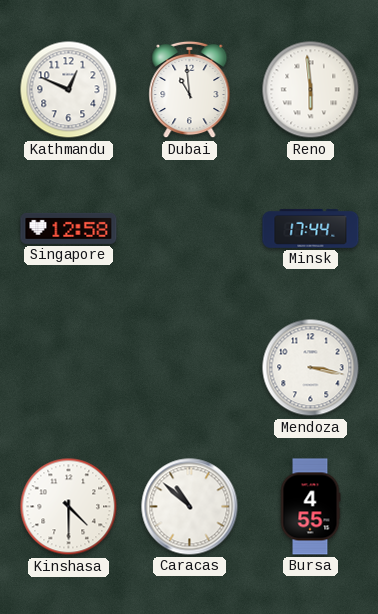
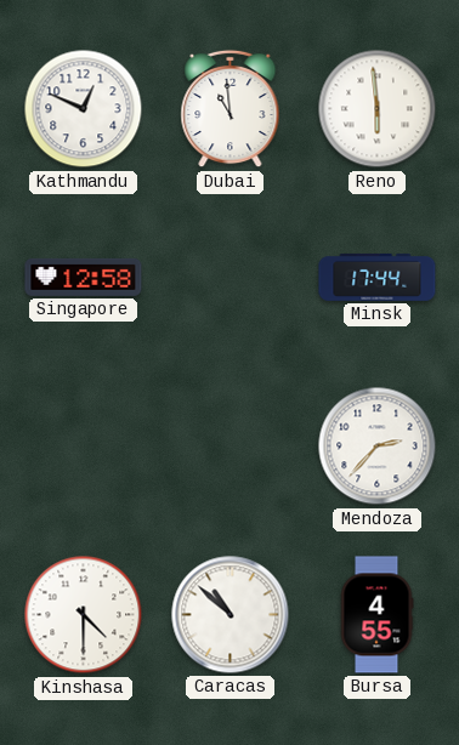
Mendoza: 3:17 -> 2:37
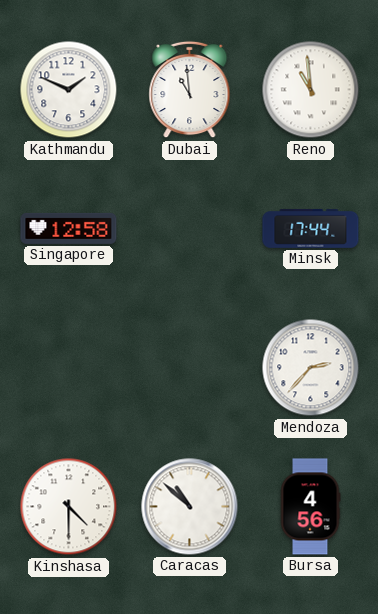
Kathmandu: 12:49 -> 1:49
Reno: 5:59 -> 10:59
Bursa: 4:55 -> 4:56
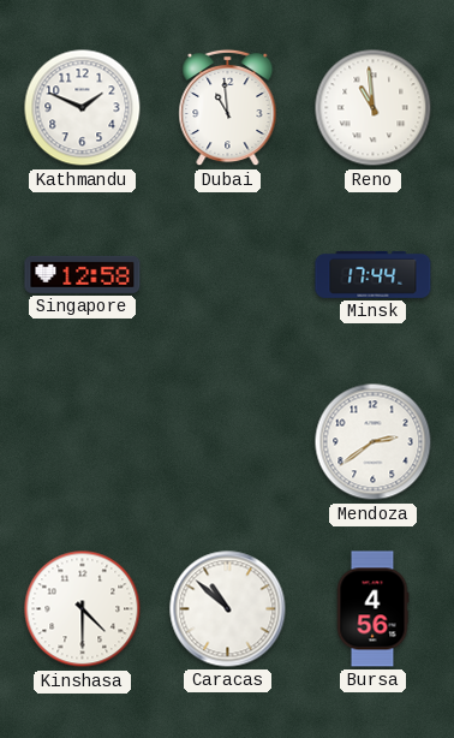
Mendoza: 2:37 -> 2:39
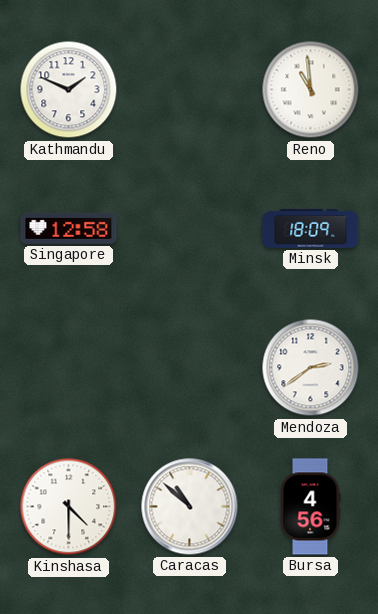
Dubai: 10:59 -> none
Minsk: 17:44 -> 18:09
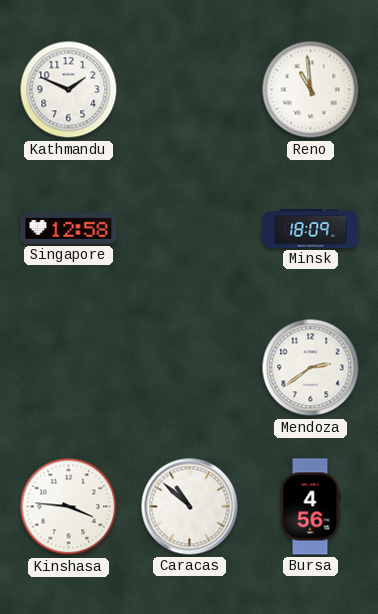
Kinshasa: 4:30 -> 3:46
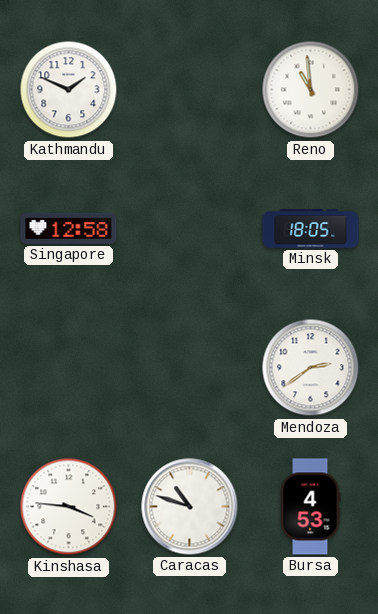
Minsk: 18:09 -> 18:05
Caracas: 10:52 -> 10:48
Bursa: 4:56 -> 4:53
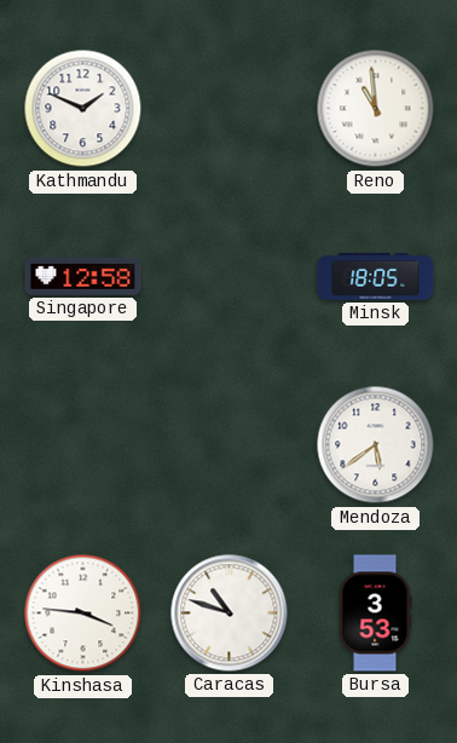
Mendoza: 2:39 -> 5:39
Bursa: 4:53 -> 3:53
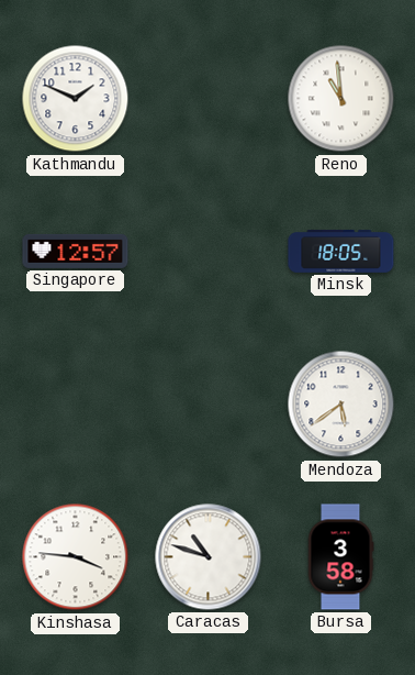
Singapore: 12:58 -> 12:57
Bursa: 3:53 -> 3:58
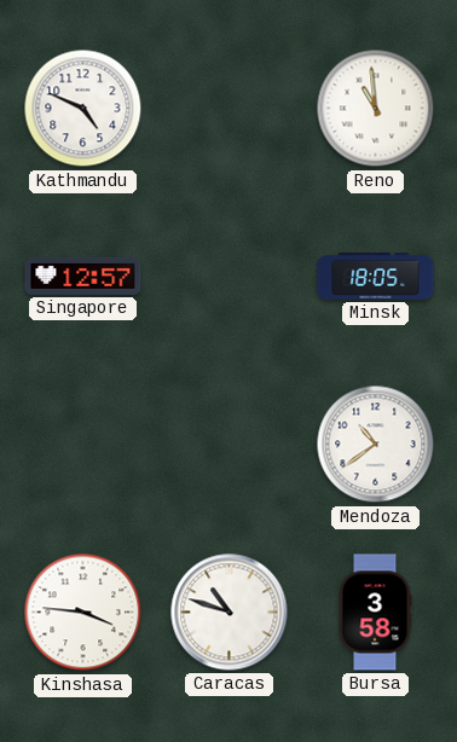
Kathmandu: 1:49 -> 4:49
Mendoza: 5:39 -> 10:39
